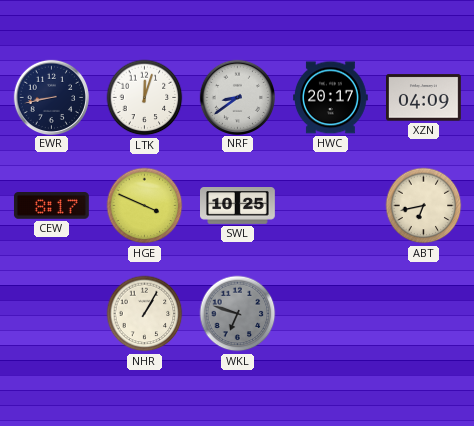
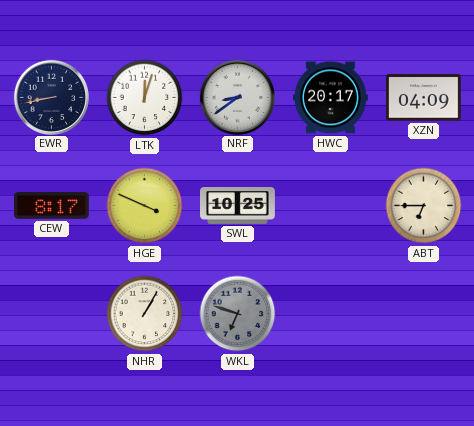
ABT: 6:43 -> 6:45
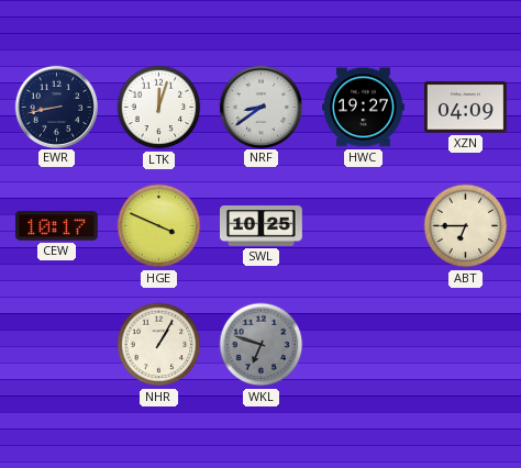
HWC: 20:17 -> 19:27
CEW: 8:17 -> 10:17
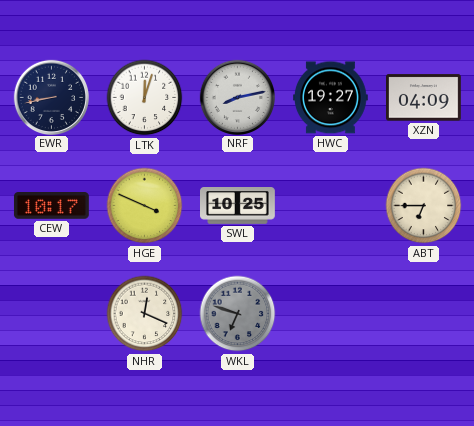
NRF: 8:39 -> 8:13
NHR: 1:05 -> 12:19
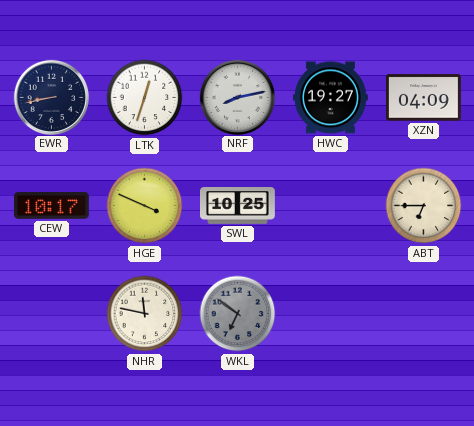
LTK: 12:03 -> 12:33
NHR: 12:19 -> 11:47
WKL: 6:48 -> 6:51
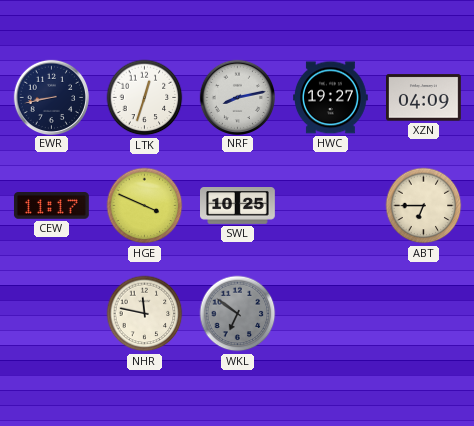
CEW: 10:17 -> 11:17
